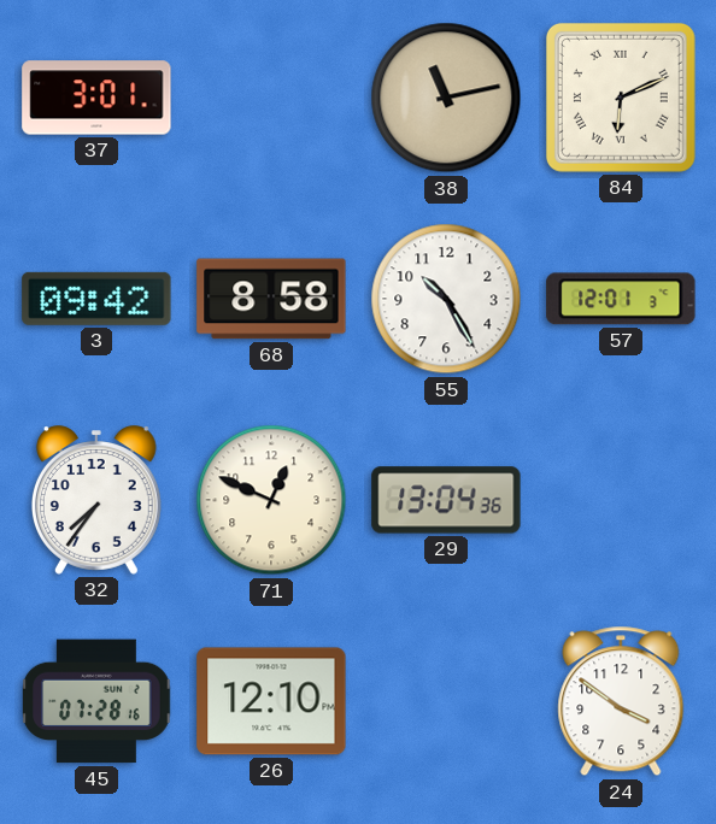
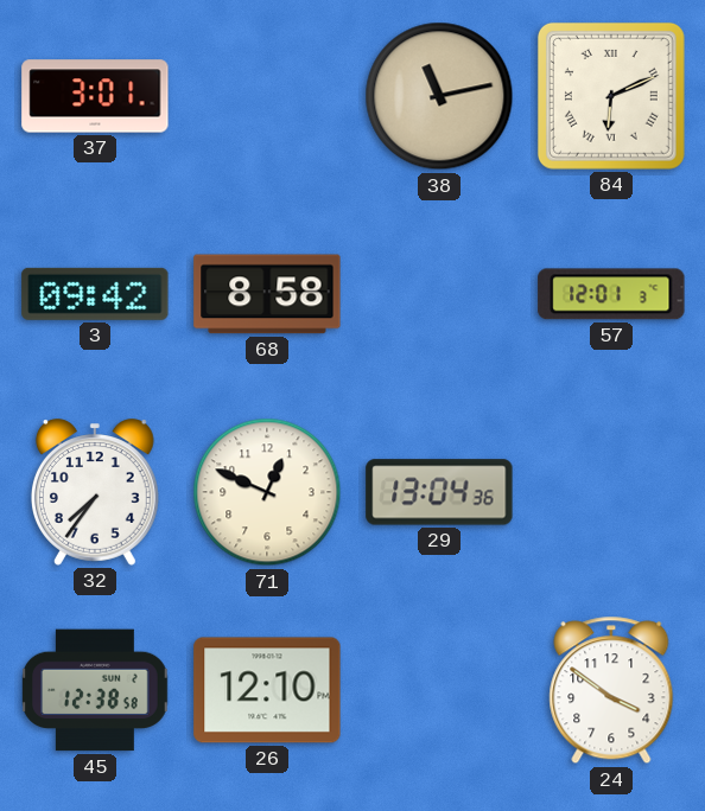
55: 10:25 -> none
45: 07:28 -> 12:38
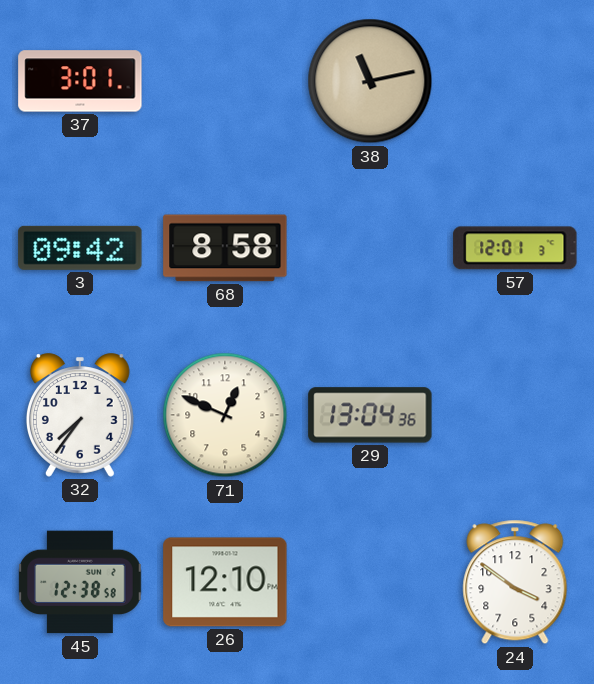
84: 6:11 -> none
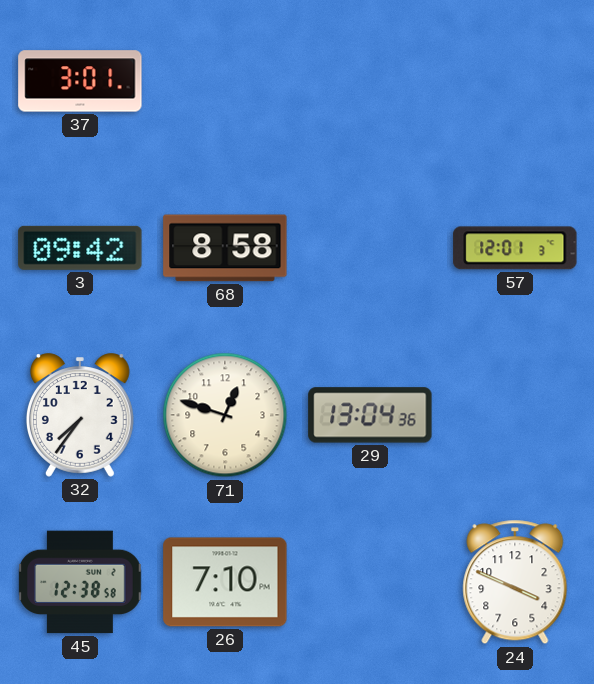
38: 11:13 -> none
71: 12:49 -> 12:48
26: 12:10 -> 7:10
24: 3:51 -> 3:49
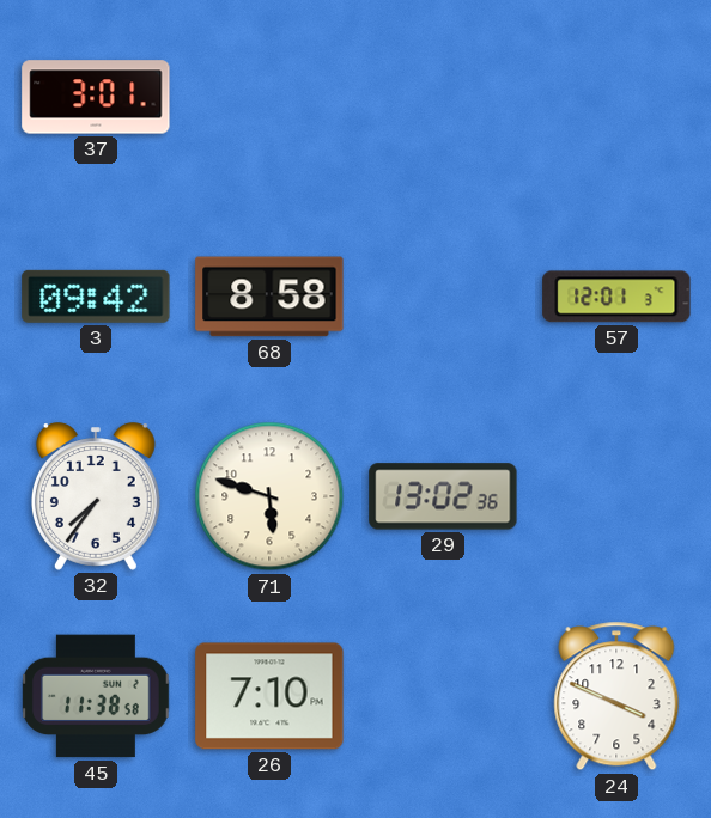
71: 12:48 -> 5:48
29: 13:04 -> 13:02
45: 12:38 -> 11:38
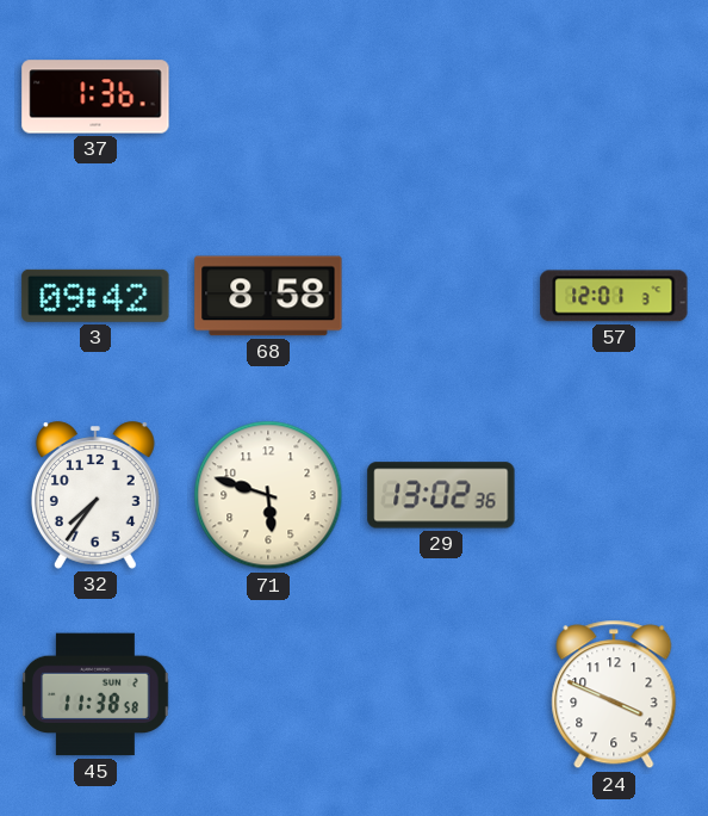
37: 3:01 -> 1:36
26: 7:10 -> none
